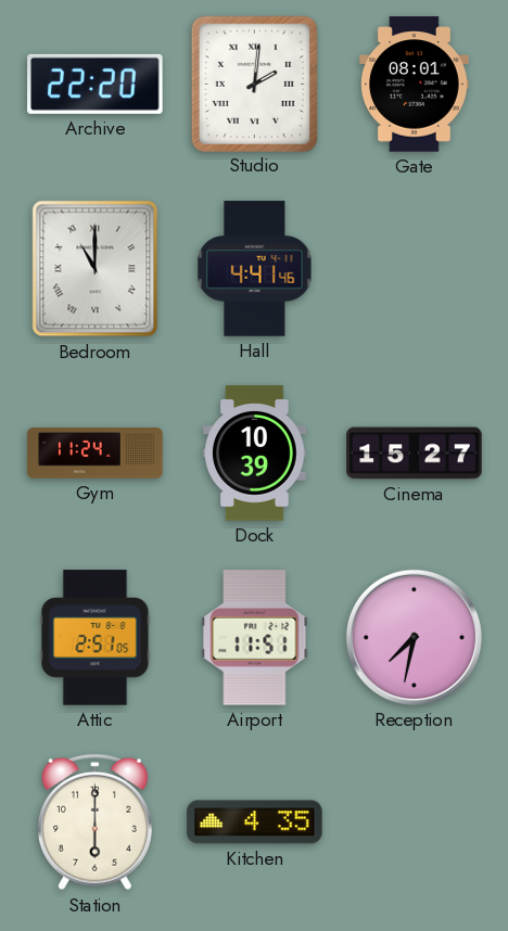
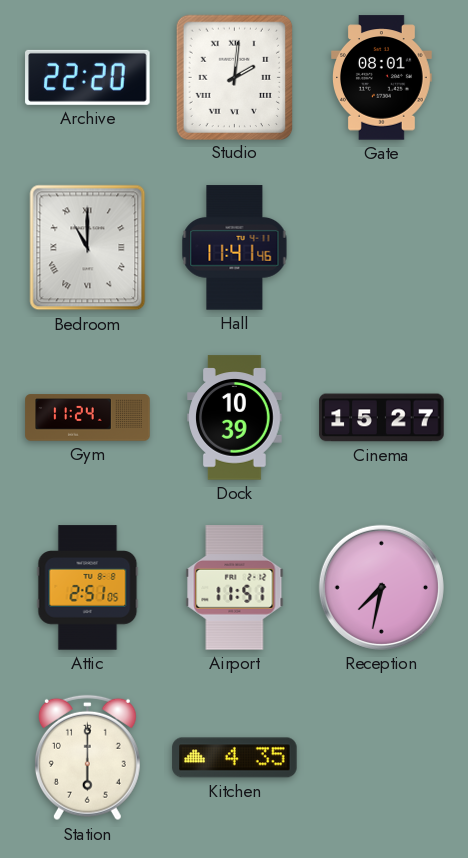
Hall: 4:41 -> 11:41
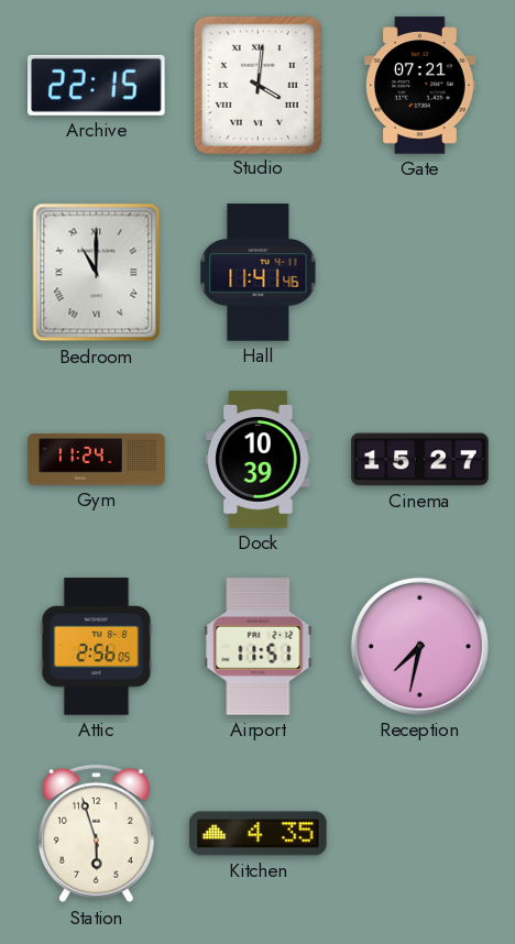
Archive: 22:20 -> 22:15
Studio: 2:01 -> 4:01
Gate: 08:01 -> 07:21
Attic: 2:51 -> 2:56
Station: 6:00 -> 5:57
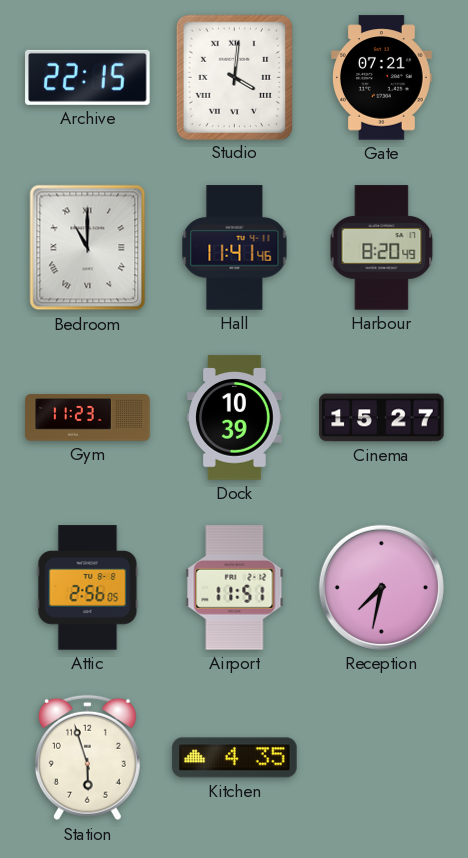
Harbour: none -> 8:20
Gym: 11:24 -> 11:23
